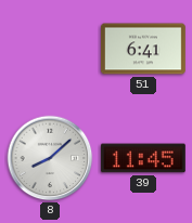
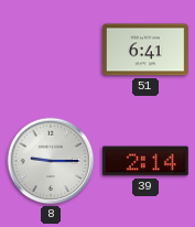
8: 8:08 -> 9:15
39: 11:45 -> 2:14
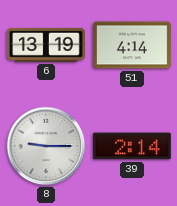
6: none -> 13:19
51: 6:41 -> 4:14
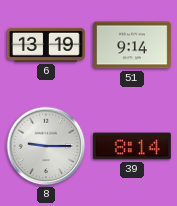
51: 4:14 -> 9:14
39: 2:14 -> 8:14
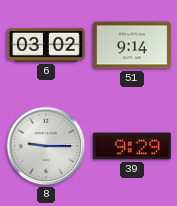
6: 13:19 -> 03:02
39: 8:14 -> 9:29
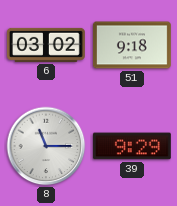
51: 9:14 -> 9:18
8: 9:15 -> 11:15
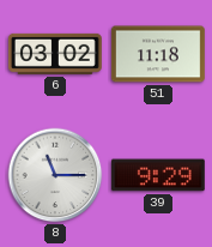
51: 9:18 -> 11:18
